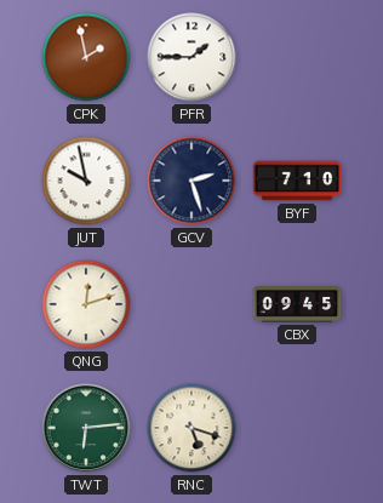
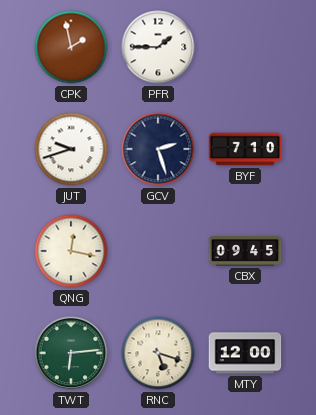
JUT: 9:58 -> 9:42
QNG: 12:12 -> 12:17
MTY: none -> 12:00
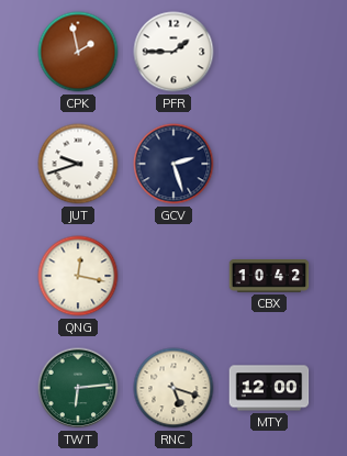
BYF: 7:10 -> none
CBX: 09:45 -> 10:42
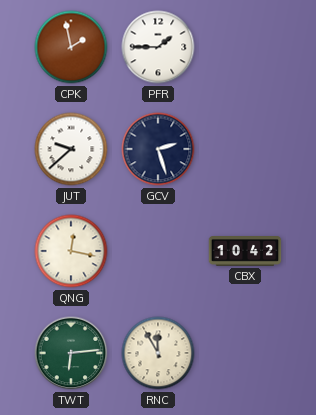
JUT: 9:42 -> 9:38
RNC: 5:18 -> 11:55
MTY: 12:00 -> none
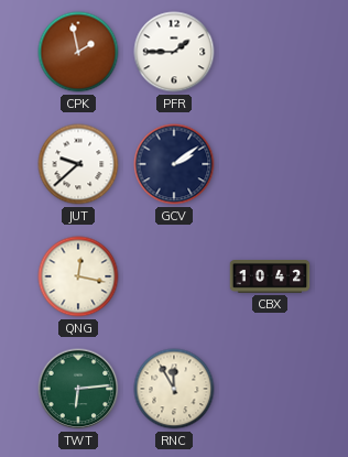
GCV: 2:27 -> 2:09
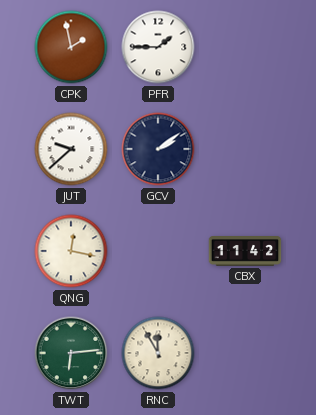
CBX: 10:42 -> 11:42
